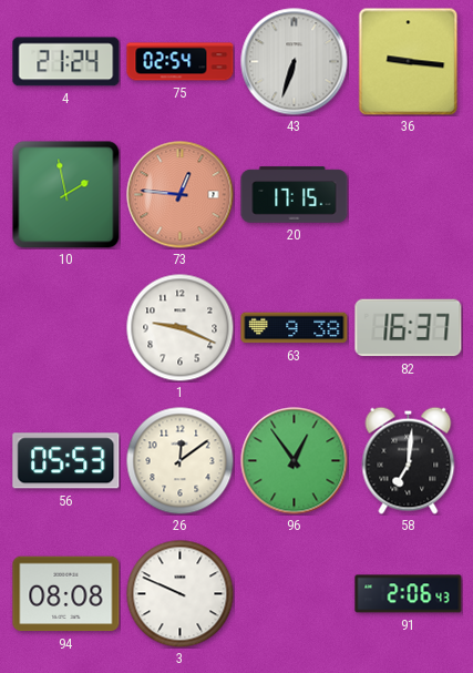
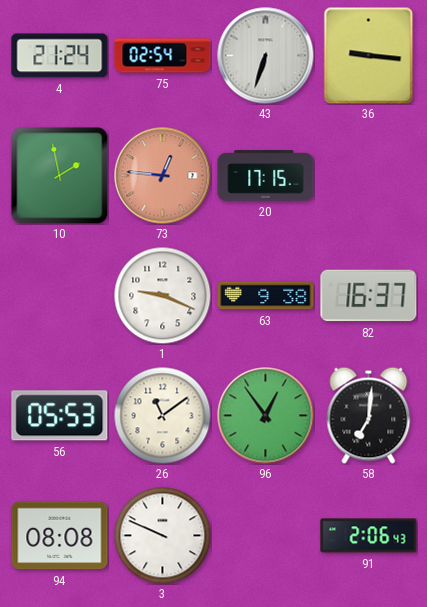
26: 12:09 -> 11:09
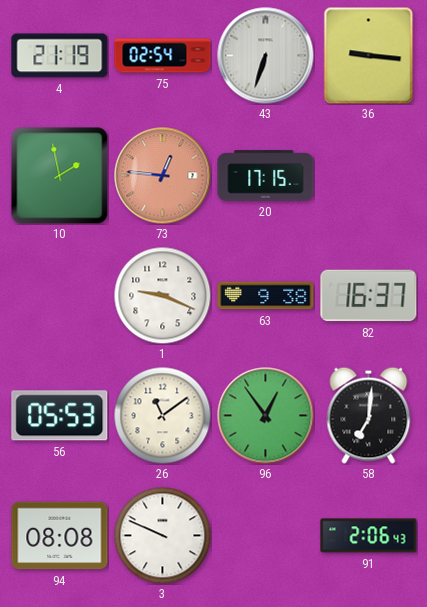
4: 21:24 -> 21:19
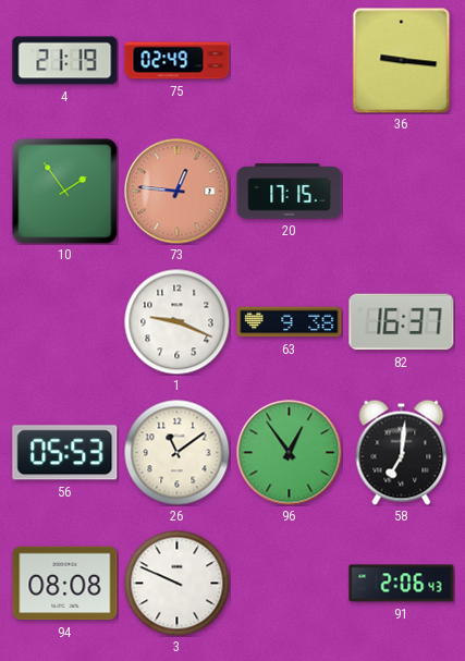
75: 02:54 -> 02:49
43: 6:33 -> none
10: 1:58 -> 1:54
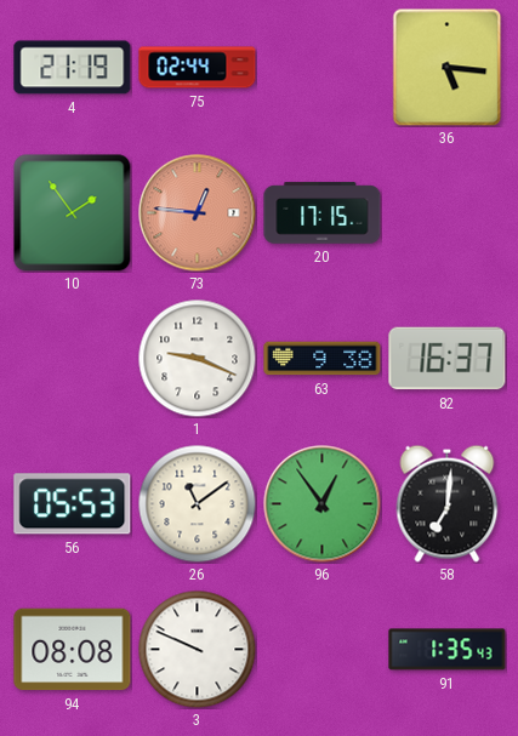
75: 02:49 -> 02:44
36: 9:16 -> 5:16
91: 2:06 -> 1:35
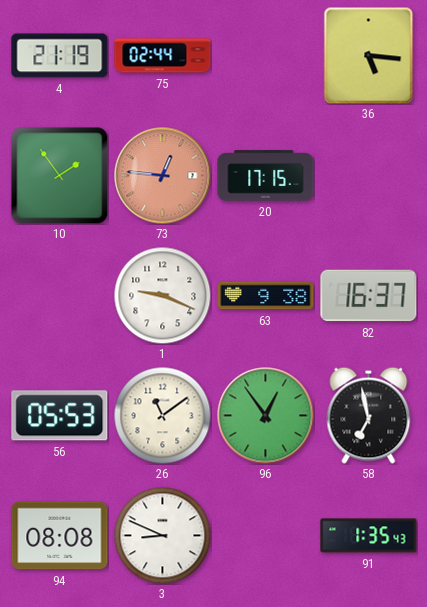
58: 7:01 -> 6:58
3: 9:49 -> 8:49
